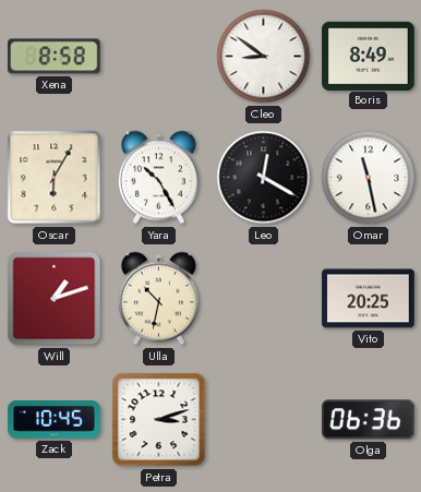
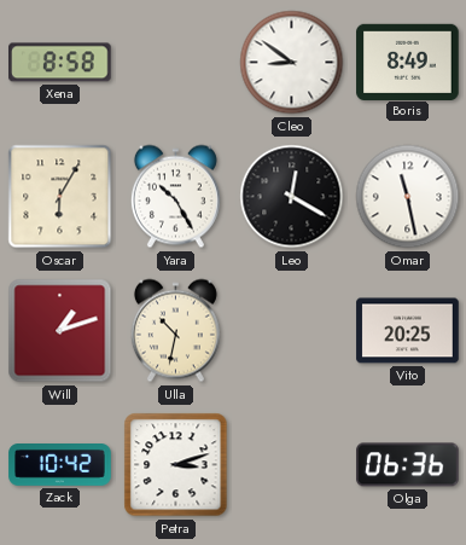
Zack: 10:45 -> 10:42
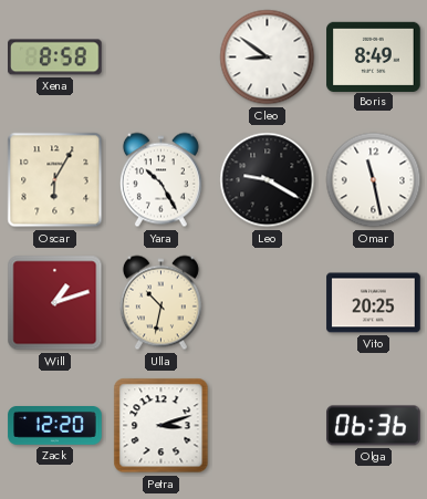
Leo: 12:20 -> 9:20
Zack: 10:42 -> 12:20
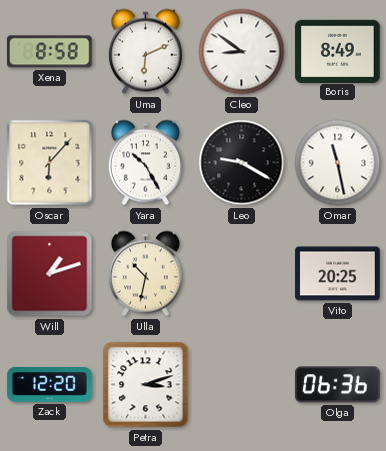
Uma: none -> 6:11
Oscar: 6:05 -> 6:07
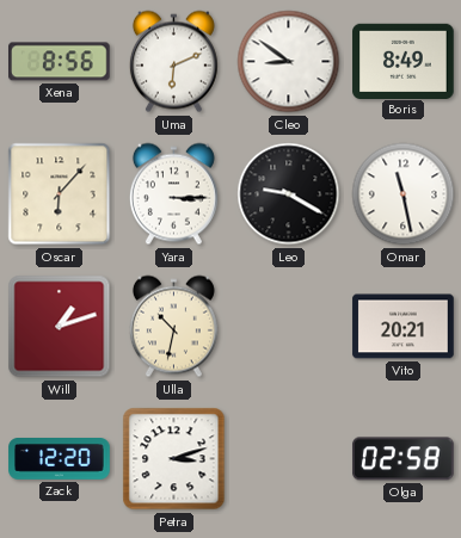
Xena: 8:58 -> 8:56
Yara: 10:25 -> 3:15
Vito: 20:25 -> 20:21
Olga: 06:36 -> 02:58
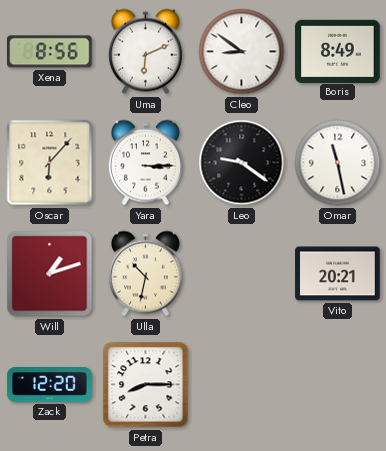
Leo: 9:20 -> 9:21
Petra: 3:12 -> 8:15
Olga: 02:58 -> none
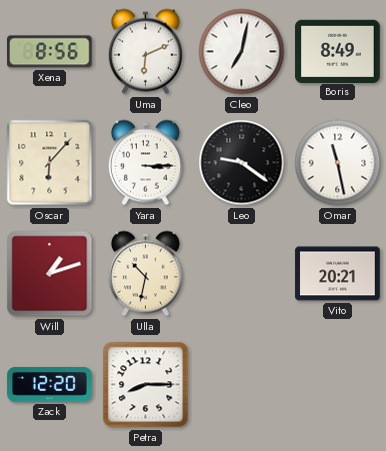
Cleo: 8:51 -> 7:02
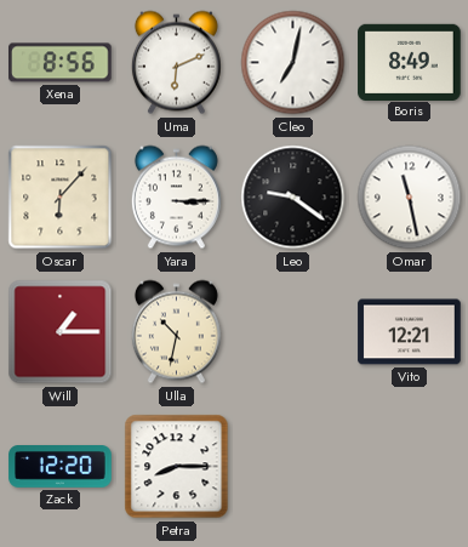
Will: 1:12 -> 1:15
Vito: 20:21 -> 12:21
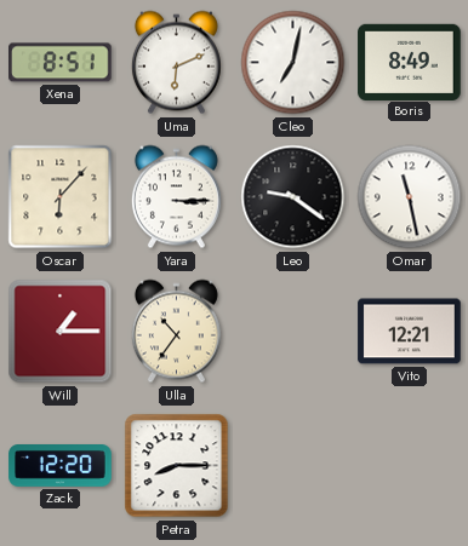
Xena: 8:56 -> 8:51
Ulla: 10:32 -> 10:36
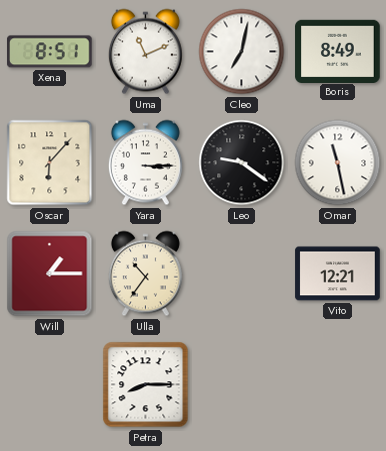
Uma: 6:11 -> 11:11
Zack: 12:20 -> none
